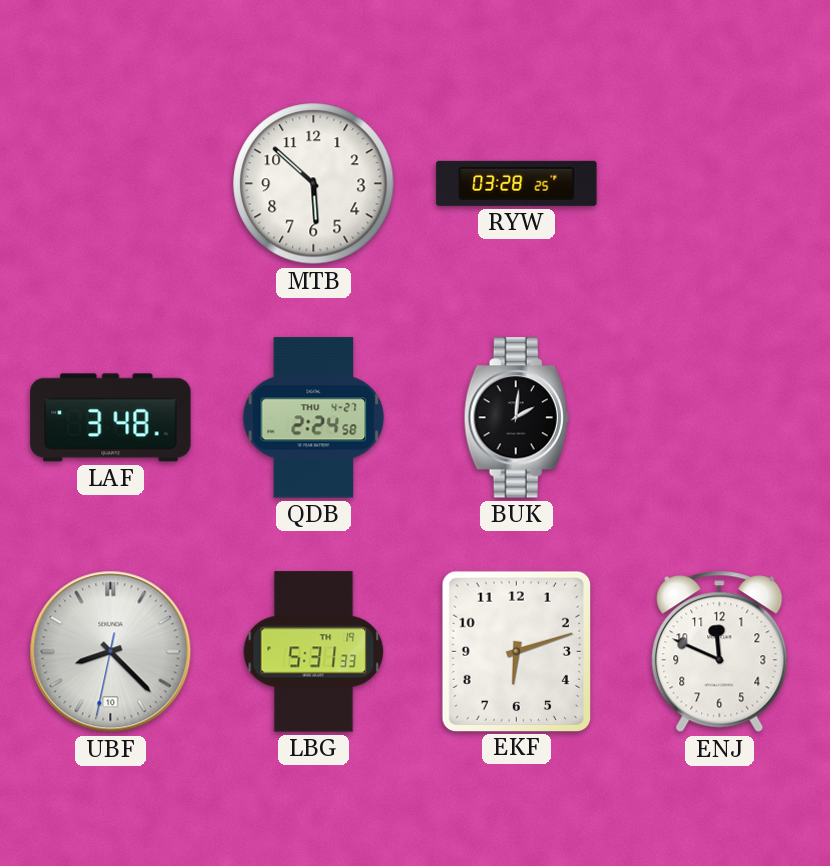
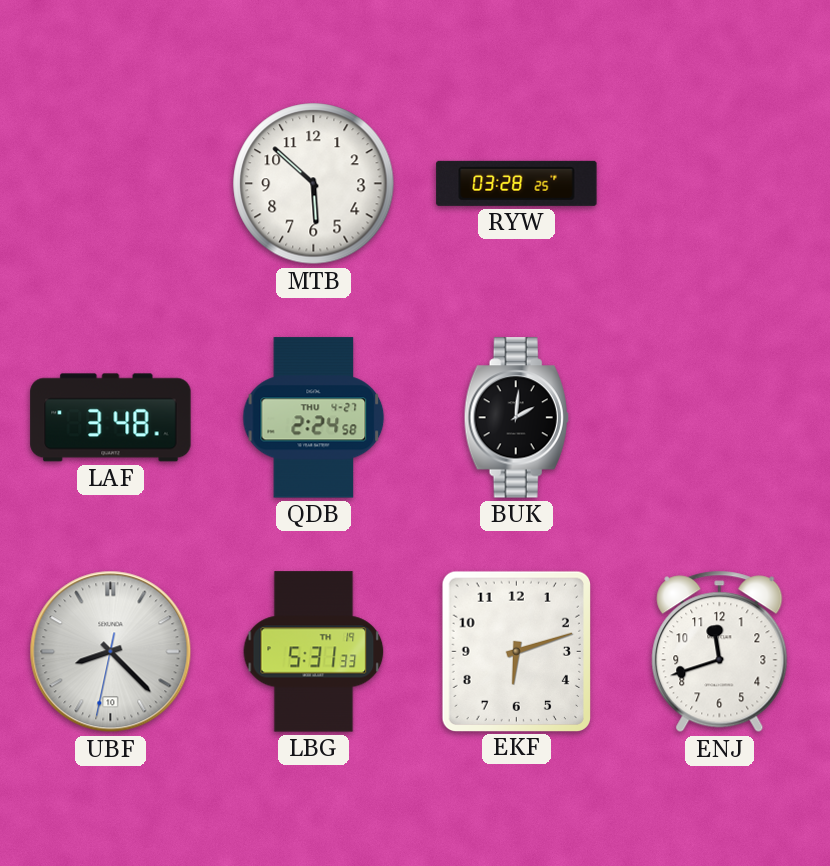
ENJ: 11:49 -> 11:42
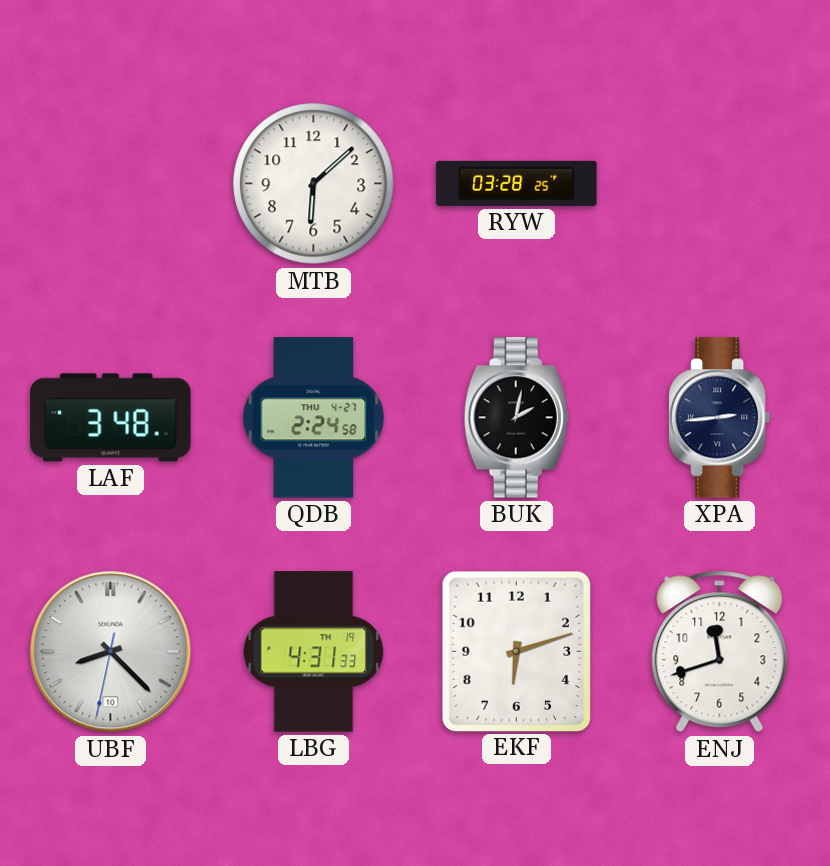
MTB: 5:52 -> 6:08
BUK: 2:01 -> 2:02
XPA: none -> 2:44
LBG: 5:31 -> 4:31
